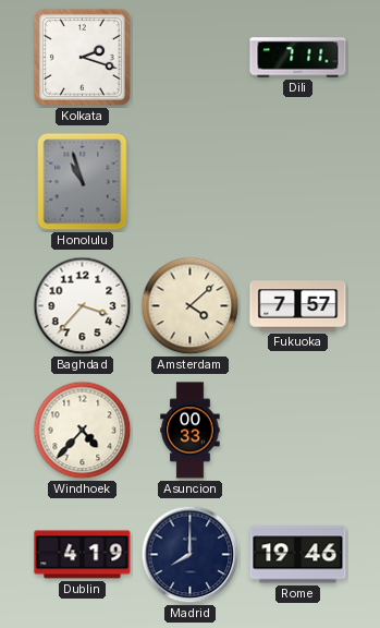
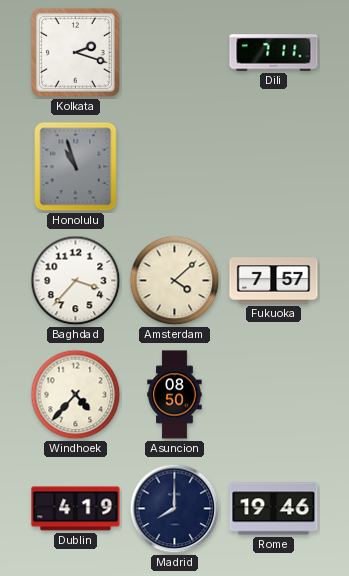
Asuncion: 00:33 -> 08:50
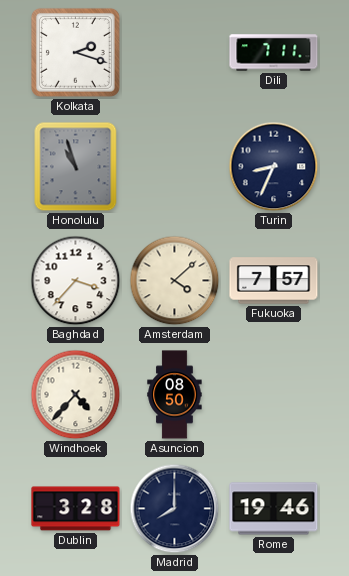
Turin: none -> 8:34
Dublin: 4:19 -> 3:28
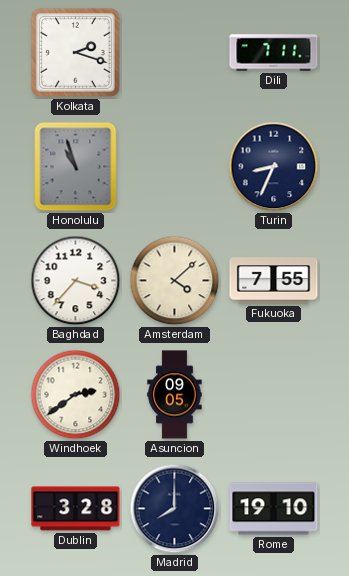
Fukuoka: 7:57 -> 7:55
Windhoek: 4:37 -> 2:39
Asuncion: 08:50 -> 09:05
Rome: 19:46 -> 19:10
